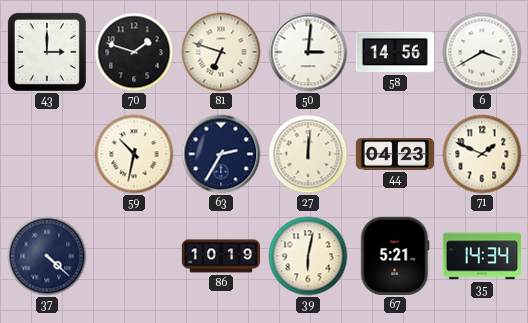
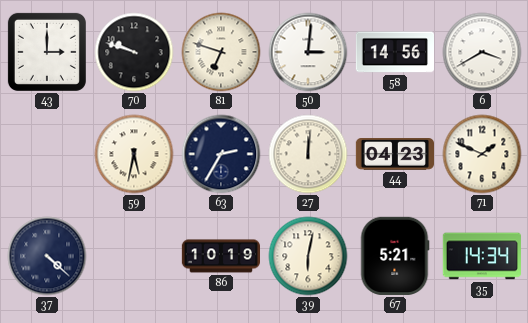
70: 1:48 -> 9:48
59: 10:32 -> 5:32
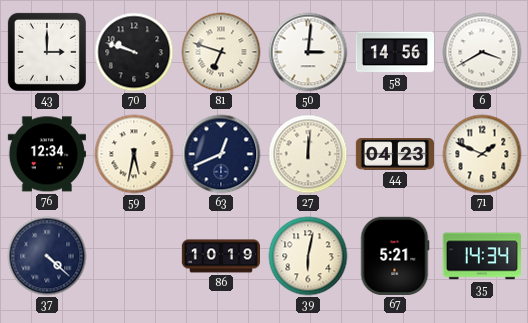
76: none -> 12:34
63: 2:35 -> 12:41
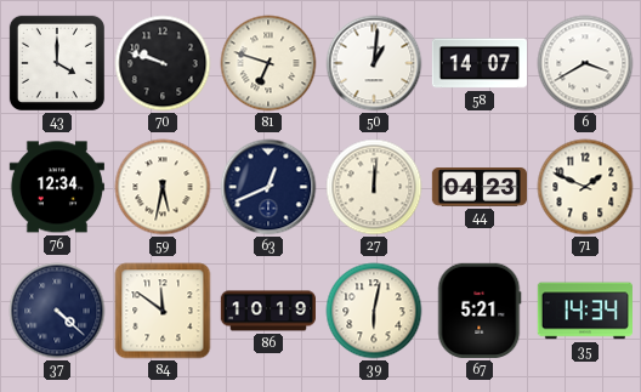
43: 3:00 -> 4:00
50: 3:01 -> 1:01
58: 14:56 -> 14:07
84: none -> 11:51
